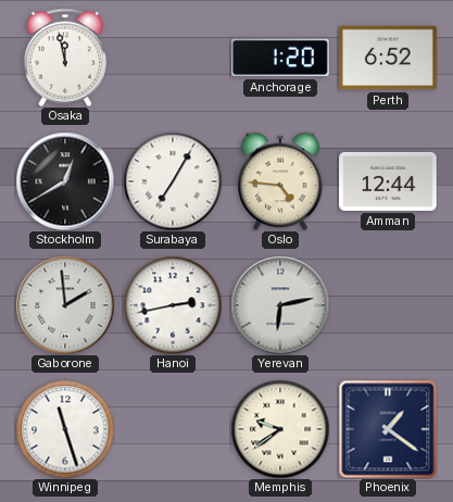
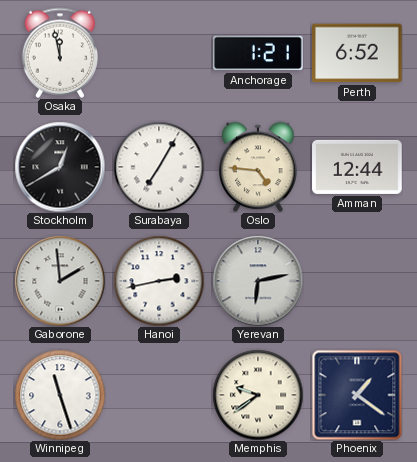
Anchorage: 1:20 -> 1:21
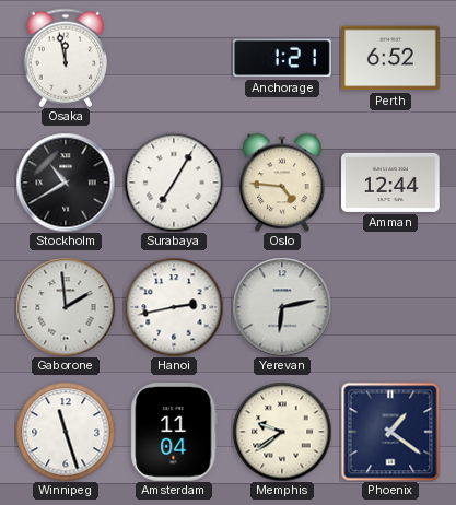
Stockholm: 12:40 -> 10:40
Amsterdam: none -> 11:04
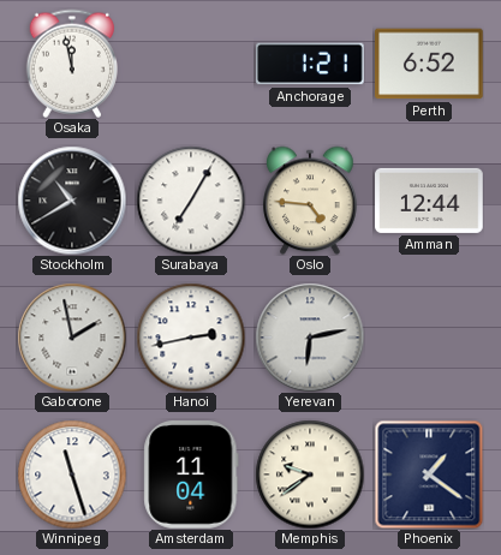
Gaborone: 1:59 -> 1:58
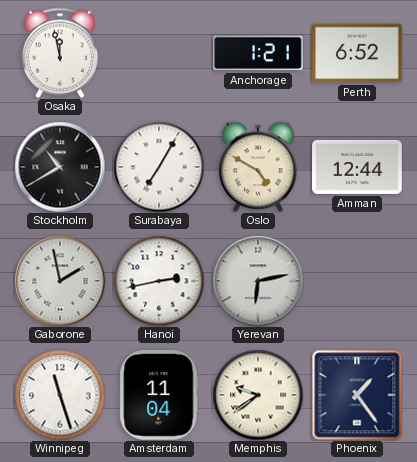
Oslo: 4:46 -> 4:50
Phoenix: 1:21 -> 1:24
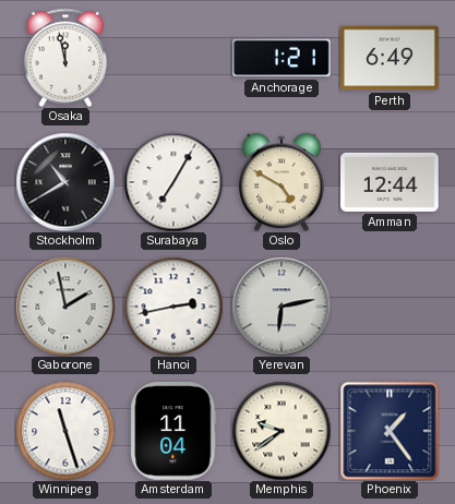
Perth: 6:52 -> 6:49
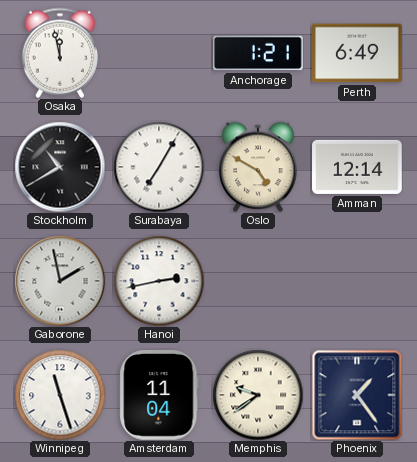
Amman: 12:44 -> 12:14
Yerevan: 6:13 -> none
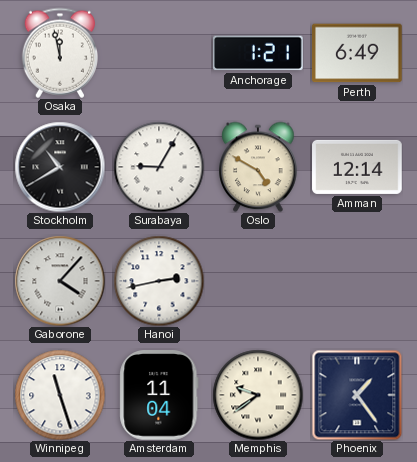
Surabaya: 7:05 -> 9:05
Gaborone: 1:58 -> 4:07
